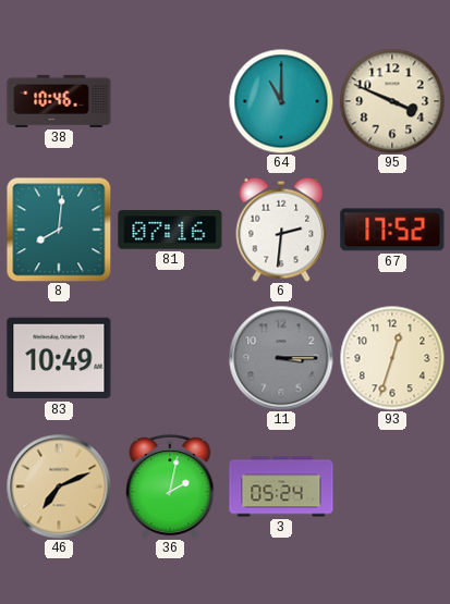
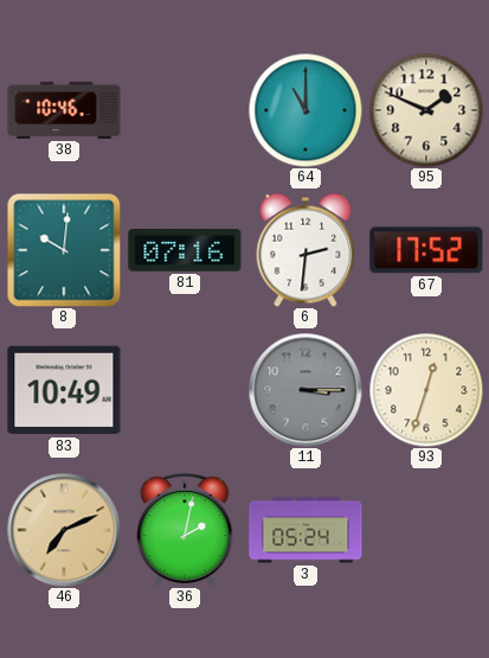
95: 3:49 -> 1:49
8: 8:01 -> 10:01
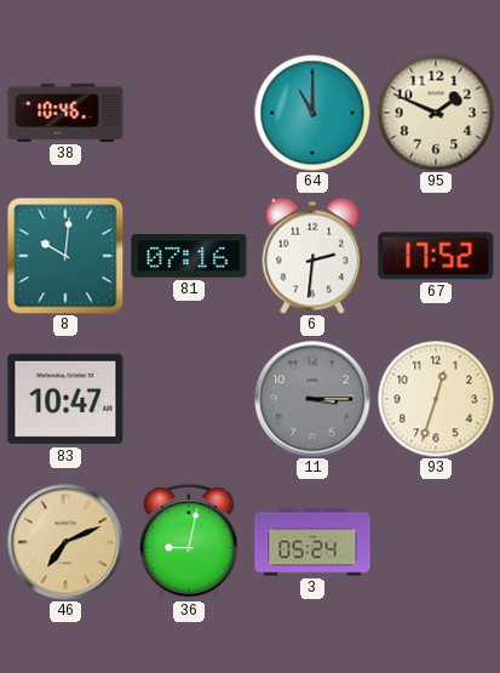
83: 10:49 -> 10:47
36: 2:02 -> 9:02
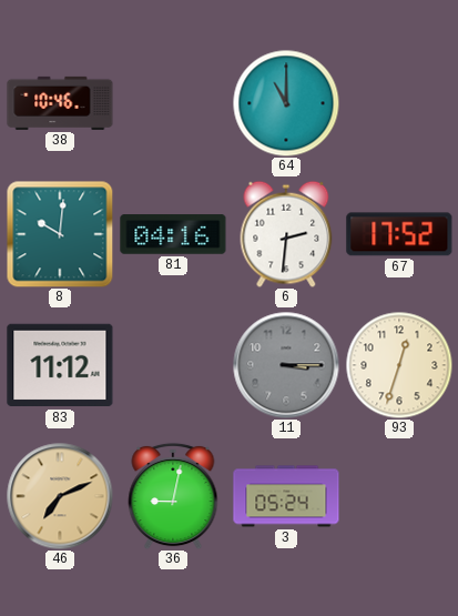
95: 1:49 -> none
81: 07:16 -> 04:16
83: 10:47 -> 11:12
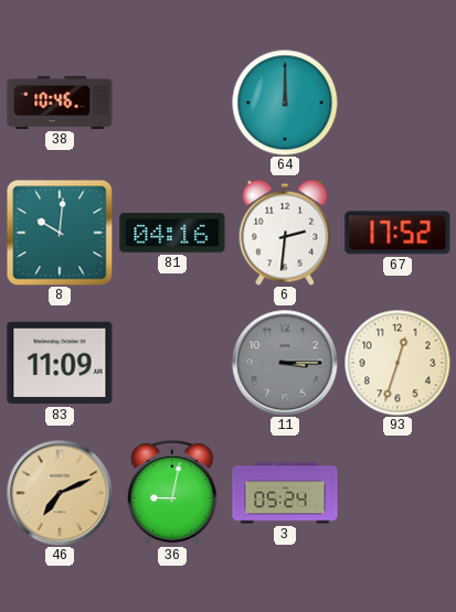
64: 11:00 -> 12:00
83: 11:12 -> 11:09
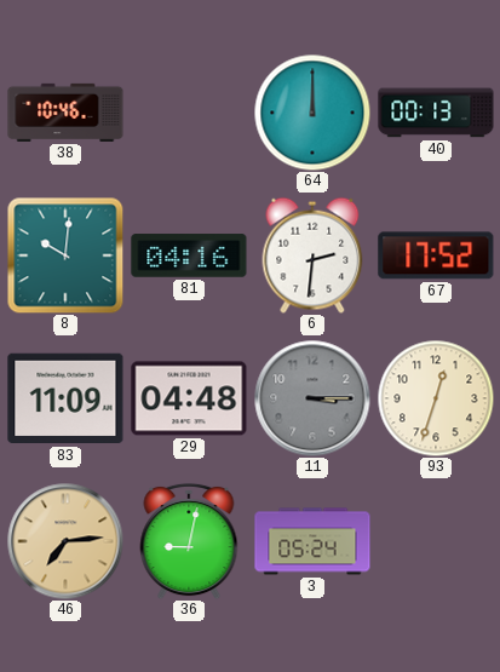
40: none -> 00:13
29: none -> 04:48
46: 7:11 -> 7:14
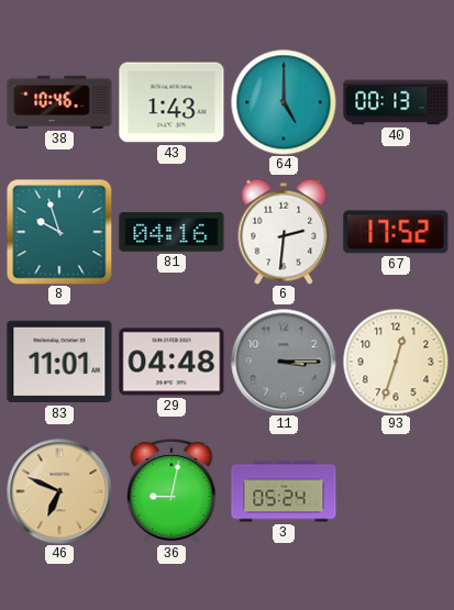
43: none -> 1:43
64: 12:00 -> 5:00
8: 10:01 -> 9:57
83: 11:09 -> 11:01
46: 7:14 -> 6:49
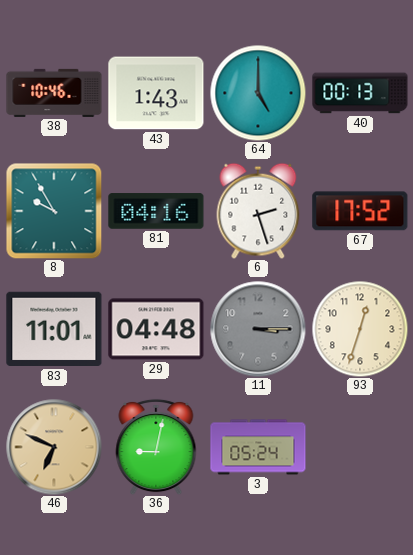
8: 9:57 -> 9:55
6: 2:31 -> 2:27
